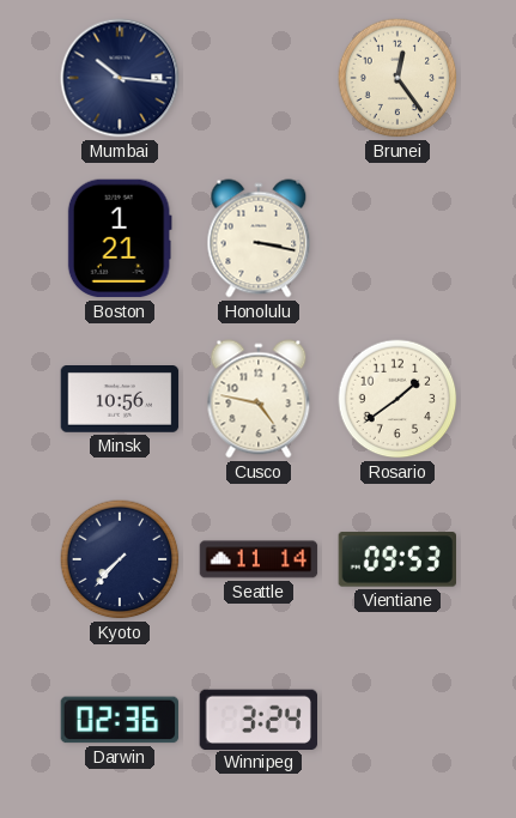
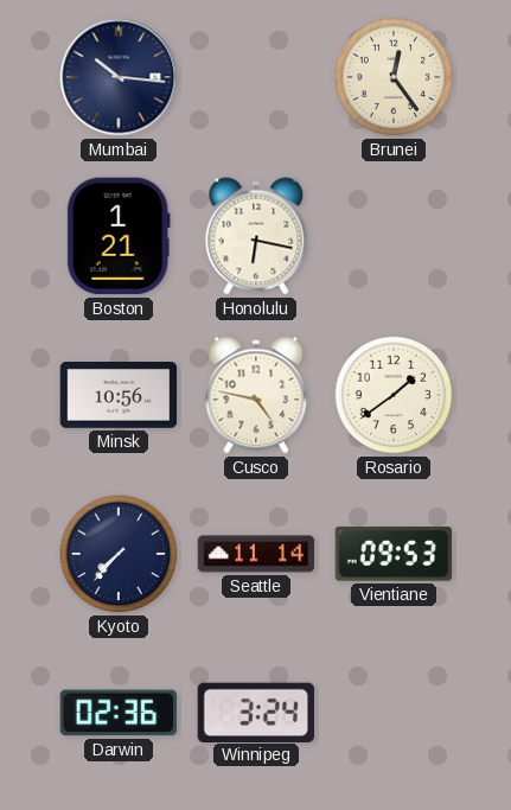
Honolulu: 3:17 -> 6:17
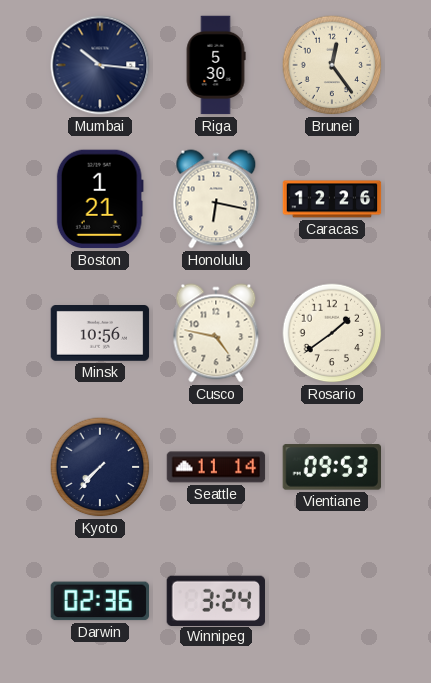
Riga: none -> 5:30
Caracas: none -> 12:26
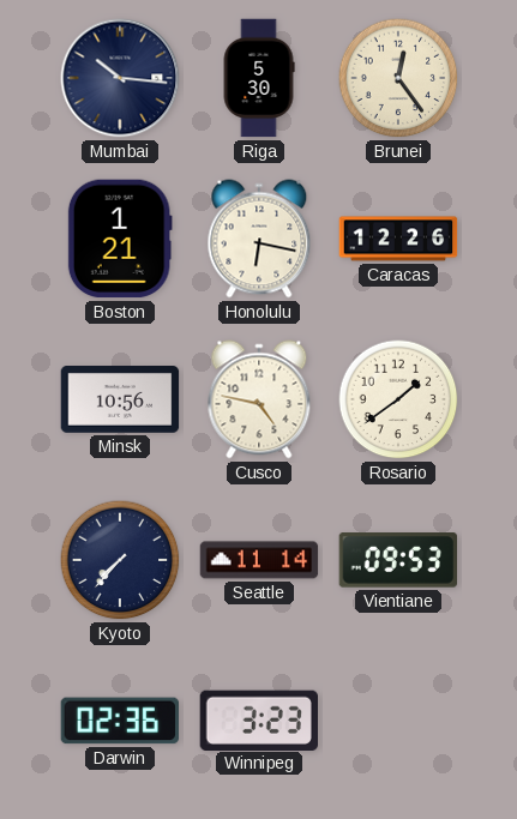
Winnipeg: 3:24 -> 3:23
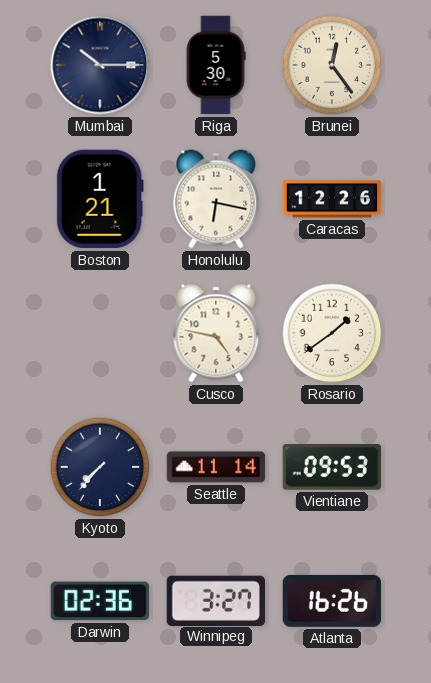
Mumbai: 10:16 -> 10:15
Minsk: 10:56 -> none
Winnipeg: 3:23 -> 3:27
Atlanta: none -> 16:26
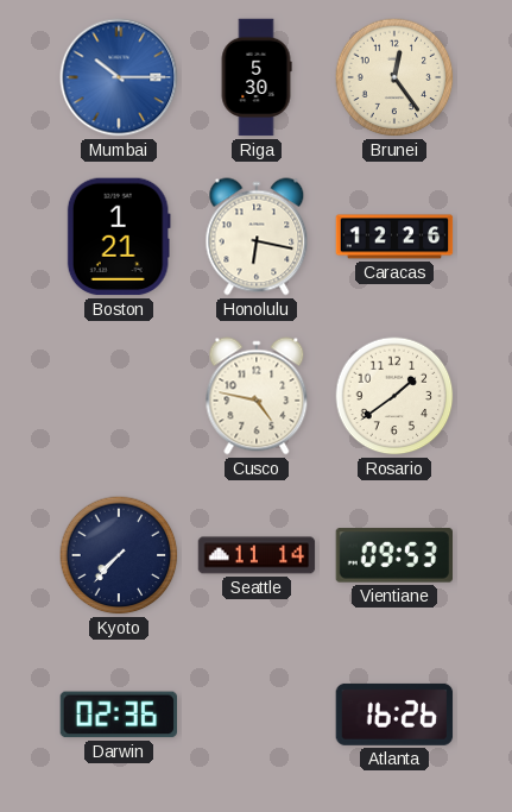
Mumbai dial: navy -> blue
Winnipeg: 3:27 -> none
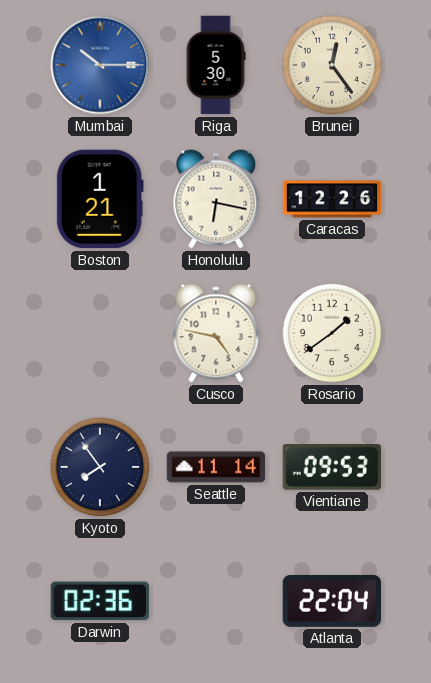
Kyoto: 7:37 -> 7:54
Atlanta: 16:26 -> 22:04
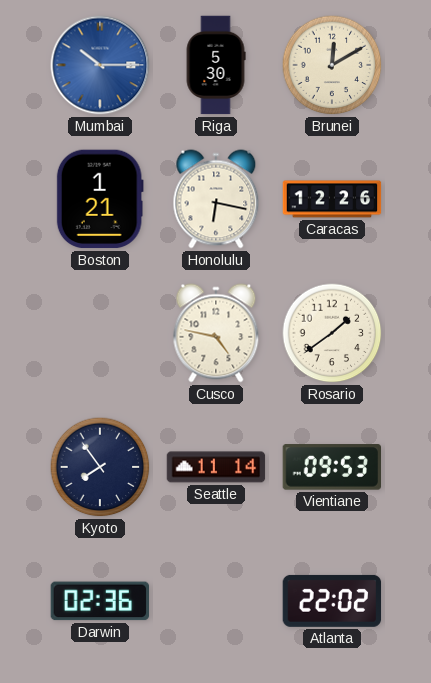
Brunei: 12:24 -> 12:10
Atlanta: 22:04 -> 22:02
